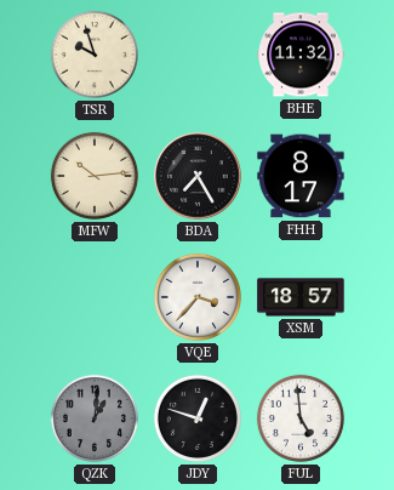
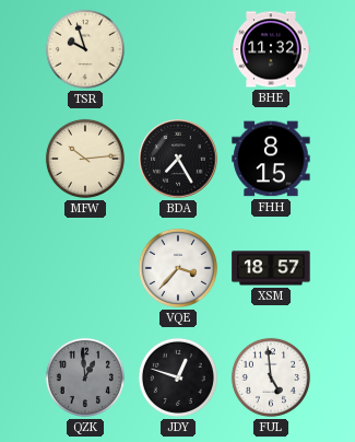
FHH: 8:17 -> 8:15
QZK: 1:01 -> 12:59
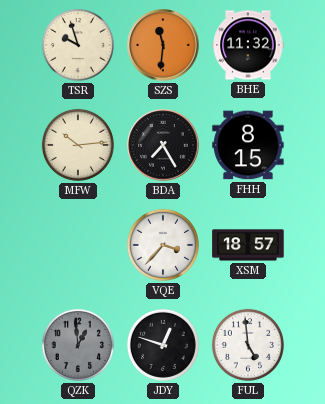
SZS: none -> 11:31
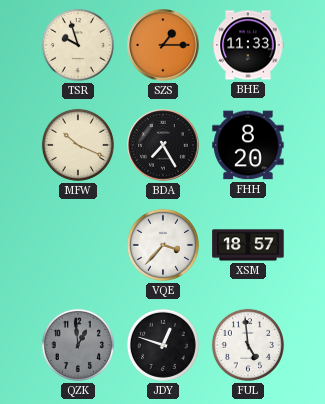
SZS: 11:31 -> 1:15
BHE: 11:32 -> 11:33
MFW: 10:14 -> 10:19
FHH: 8:15 -> 8:20
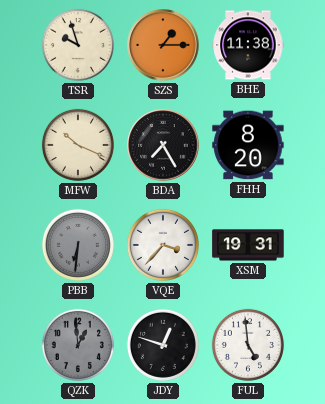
BHE: 11:33 -> 11:38
PBB: none -> 6:31
XSM: 18:57 -> 19:31
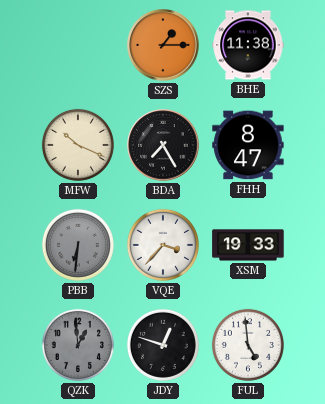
TSR: 9:57 -> none
FHH: 8:20 -> 8:47
XSM: 19:31 -> 19:33
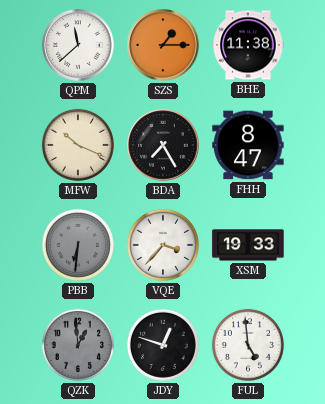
QPM: none -> 11:38
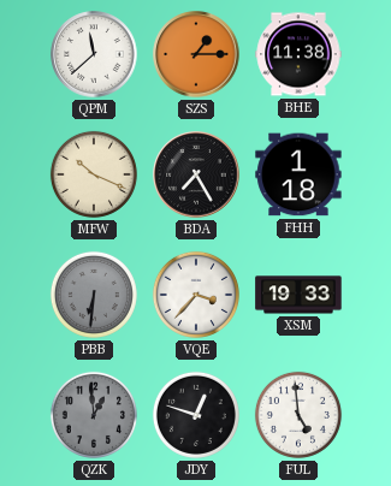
FHH: 8:47 -> 1:18
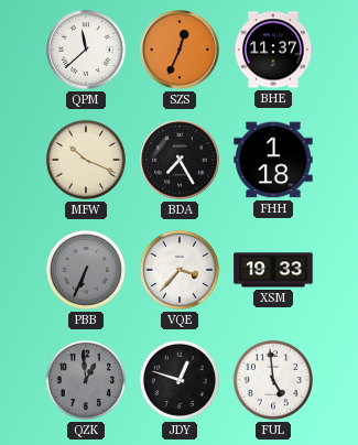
SZS: 1:15 -> 12:34
BHE: 11:38 -> 11:37
PBB: 6:31 -> 6:34
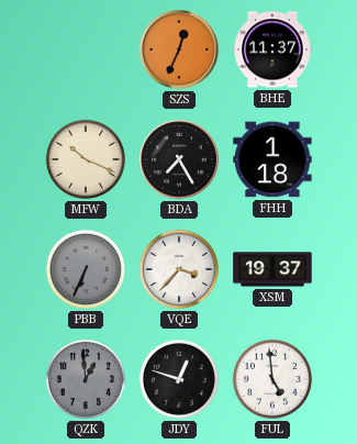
QPM: 11:38 -> none
XSM: 19:33 -> 19:37
